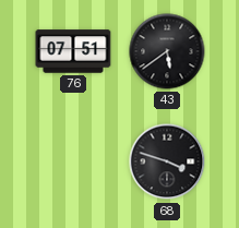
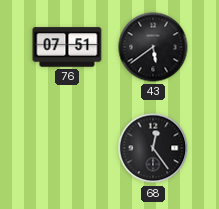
68: 3:48 -> 12:24
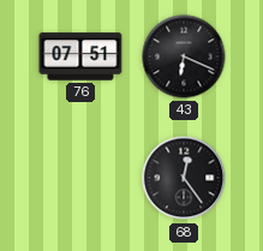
43: 5:39 -> 6:19
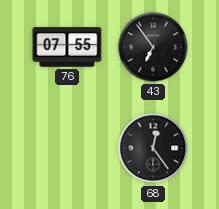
76: 07:51 -> 07:55
43: 6:19 -> 6:54
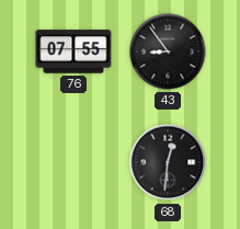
43: 6:54 -> 8:54
68: 12:24 -> 12:31
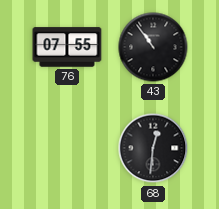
43: 8:54 -> 10:54
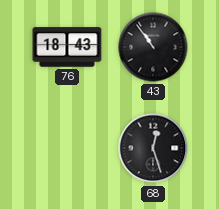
76: 07:55 -> 18:43
68: 12:31 -> 12:27
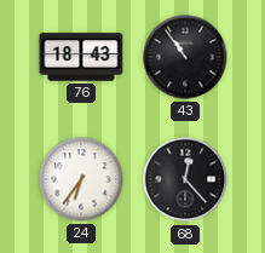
24: none -> 6:36
68: 12:27 -> 12:23
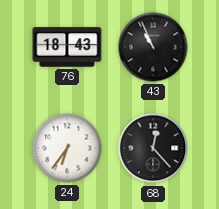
43: 10:54 -> 10:56
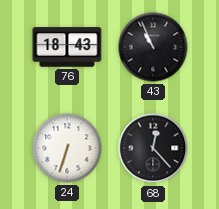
24: 6:36 -> 6:33
